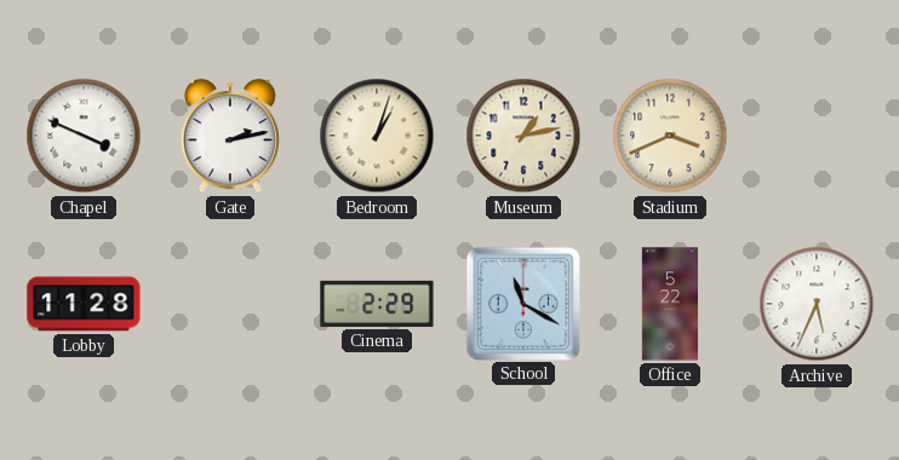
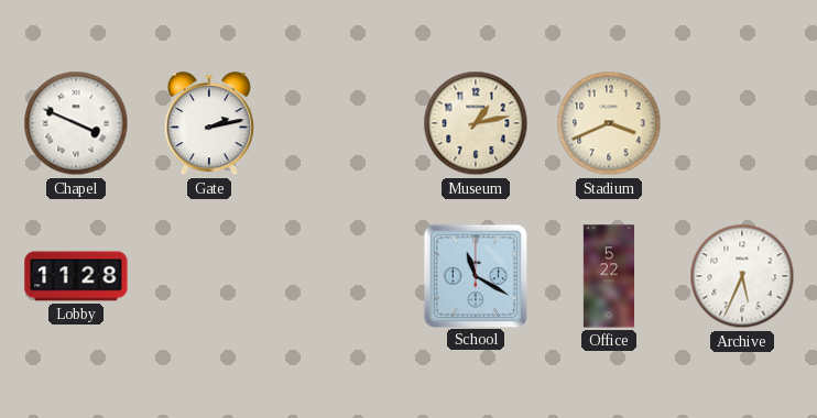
Bedroom: 1:03 -> none
Cinema: 2:29 -> none
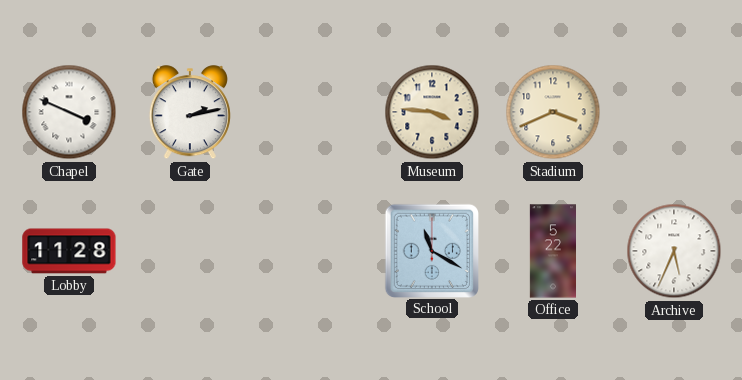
Museum: 1:13 -> 3:46
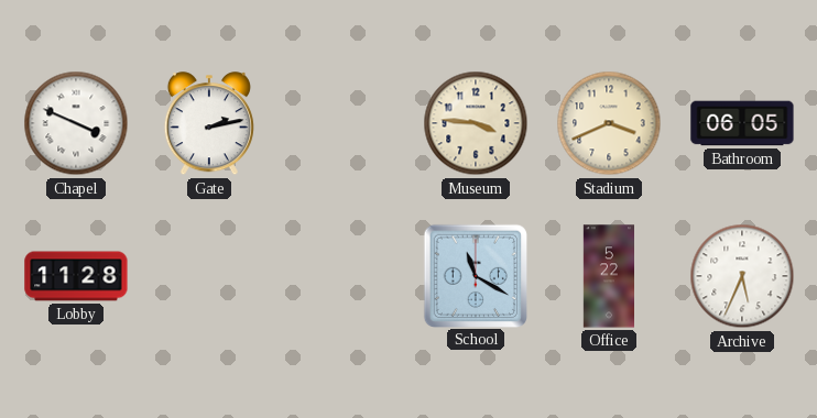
Bathroom: none -> 06:05
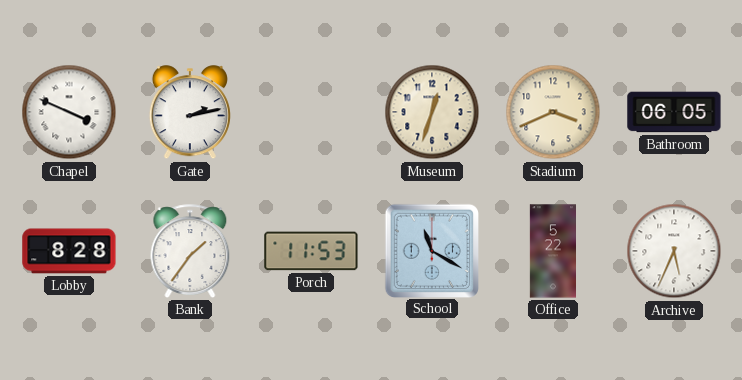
Museum: 3:46 -> 12:33
Lobby: 11:28 -> 8:28
Bank: none -> 1:36
Porch: none -> 11:53
